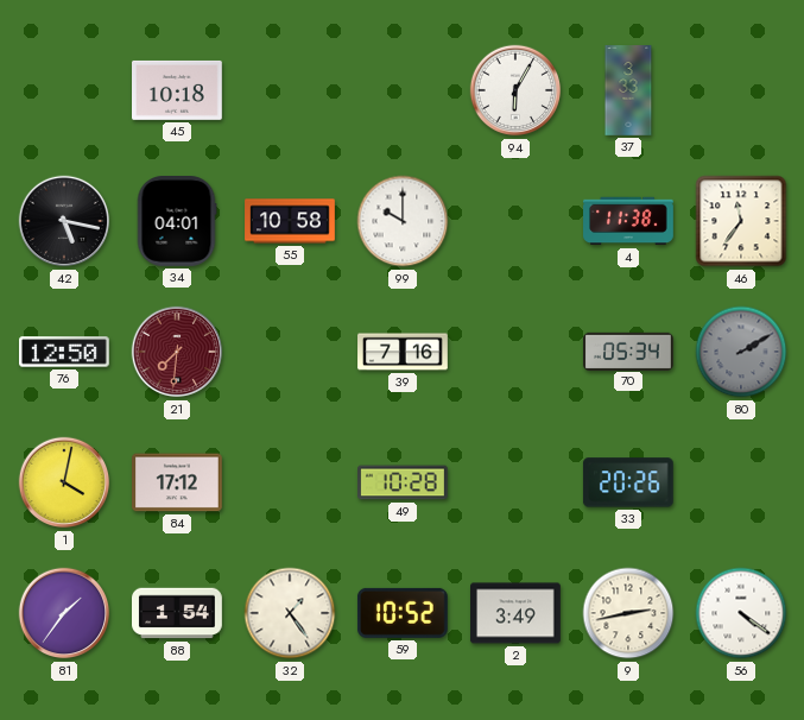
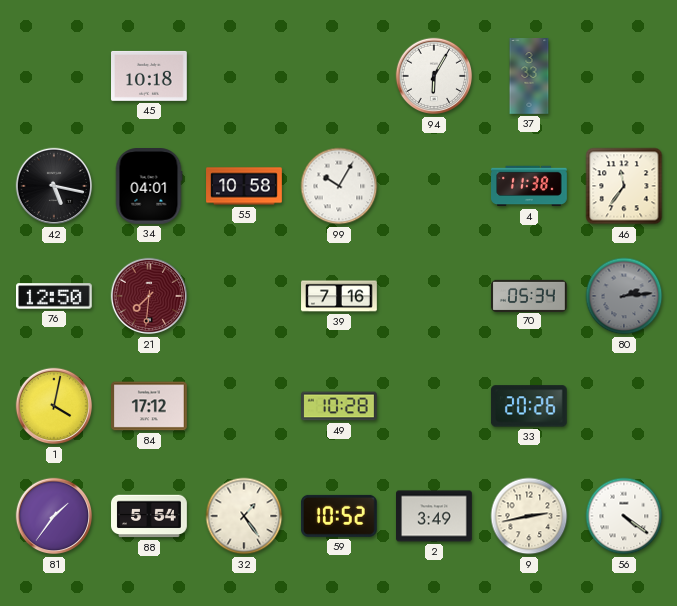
99: 10:00 -> 10:05
80: 2:10 -> 2:14
88: 1:54 -> 5:54
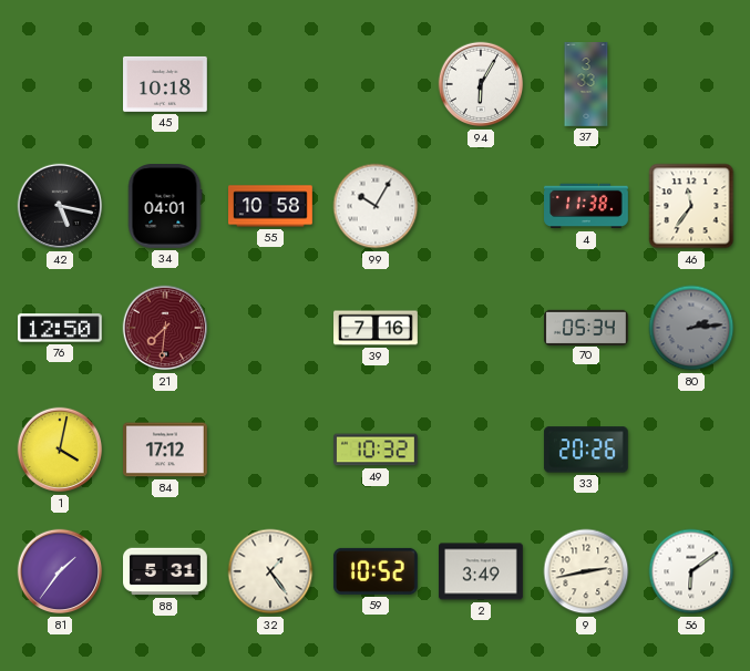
49: 10:28 -> 10:32
88: 5:54 -> 5:31
56: 4:21 -> 6:09
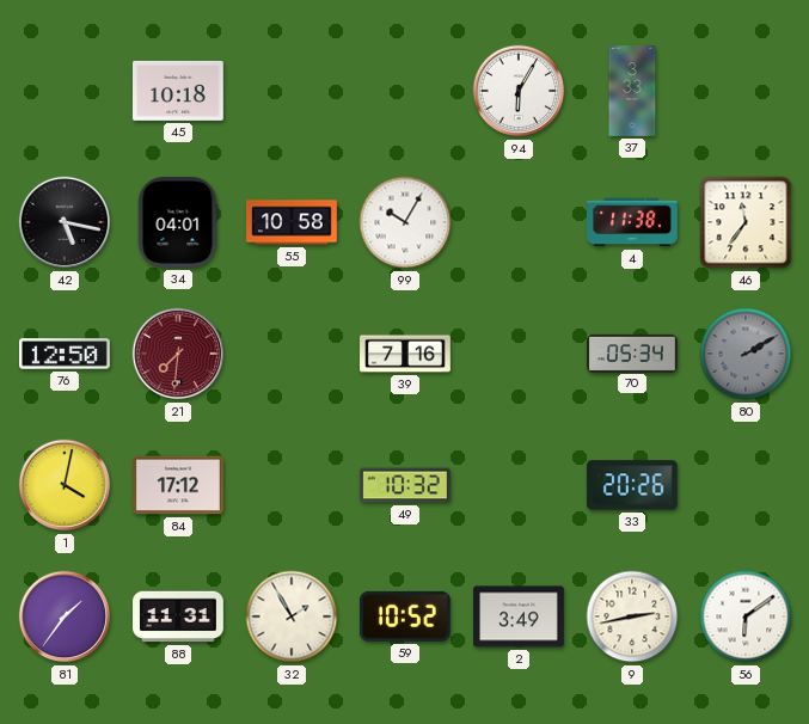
80: 2:14 -> 2:10
88: 5:31 -> 11:31
32: 1:24 -> 1:55
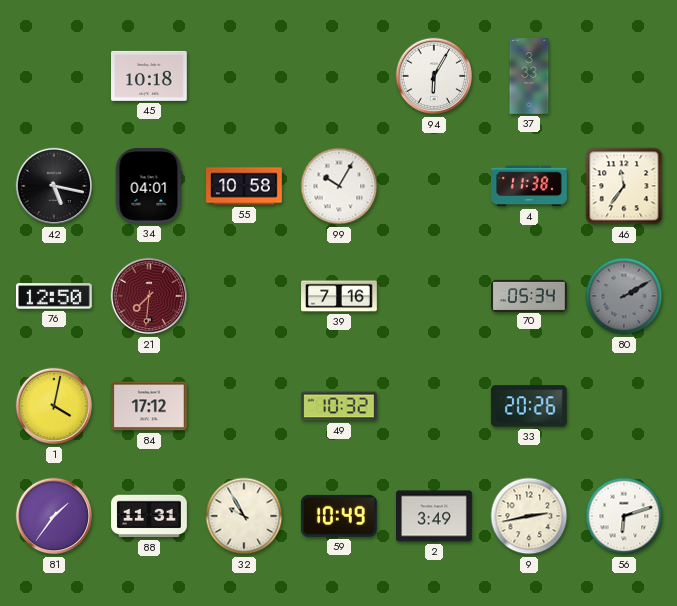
32: 1:55 -> 9:55
59: 10:52 -> 10:49
56: 6:09 -> 6:12
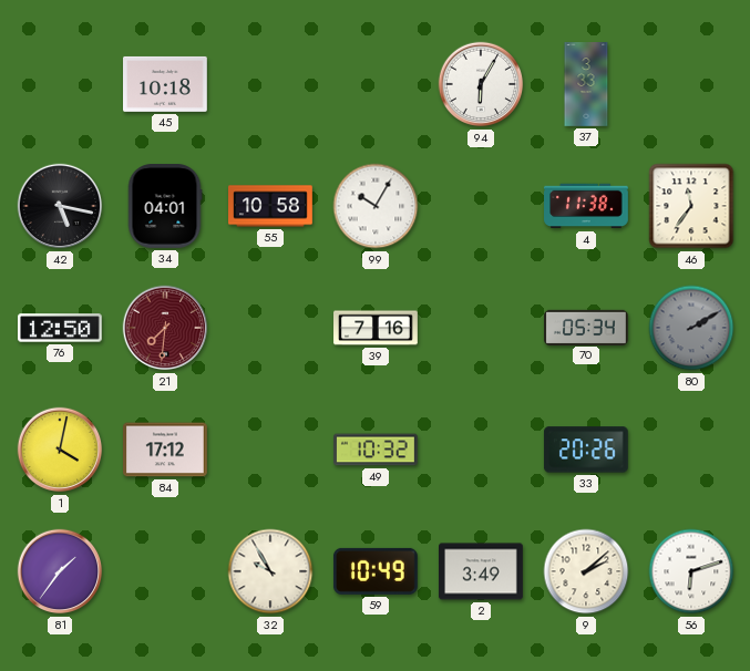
88: 11:31 -> none
9: 2:43 -> 2:08
